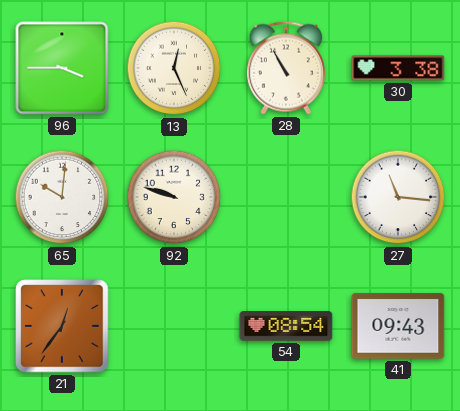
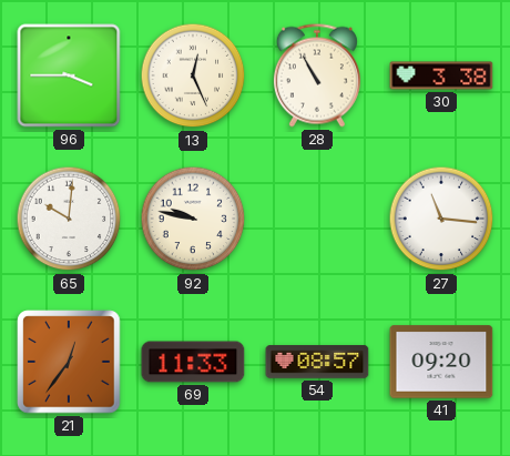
92: 9:48 -> 9:47
69: none -> 11:33
54: 08:54 -> 08:57
41: 09:43 -> 09:20
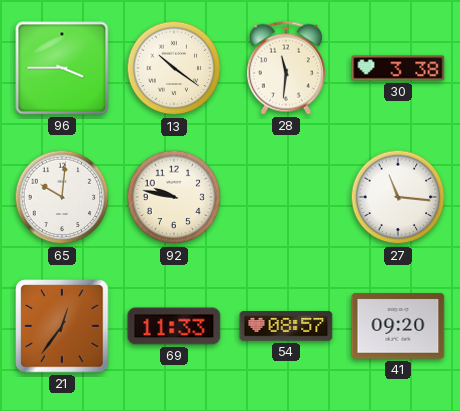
13: 12:26 -> 10:21
28: 10:55 -> 11:31
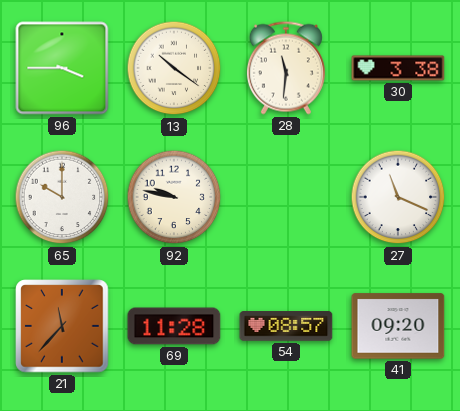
65: 10:01 -> 10:00
27: 11:16 -> 11:19
21: 12:36 -> 11:37
69: 11:33 -> 11:28
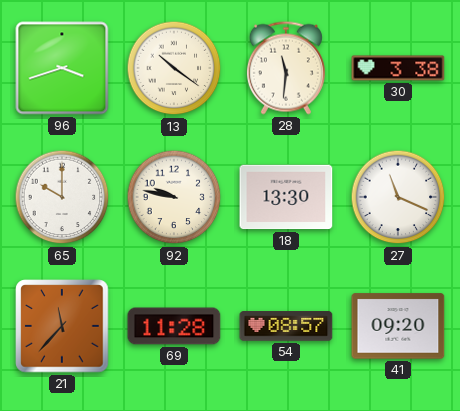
96: 3:45 -> 3:42
18: none -> 13:30
